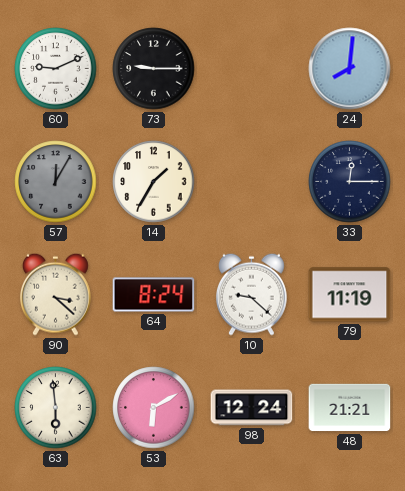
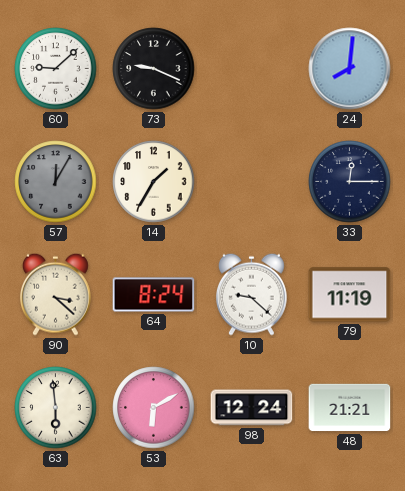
60: 9:11 -> 9:08
73: 9:15 -> 9:19
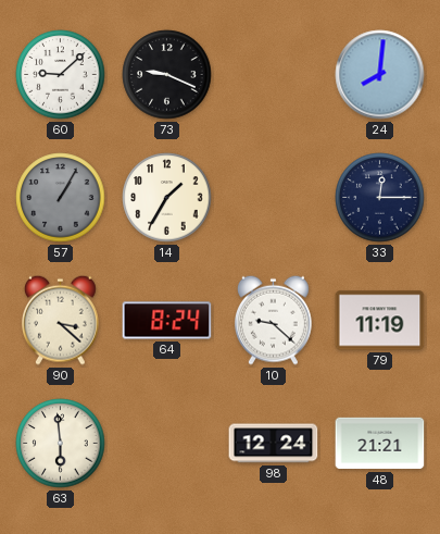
57: 12:05 -> 1:05
53: 6:10 -> none
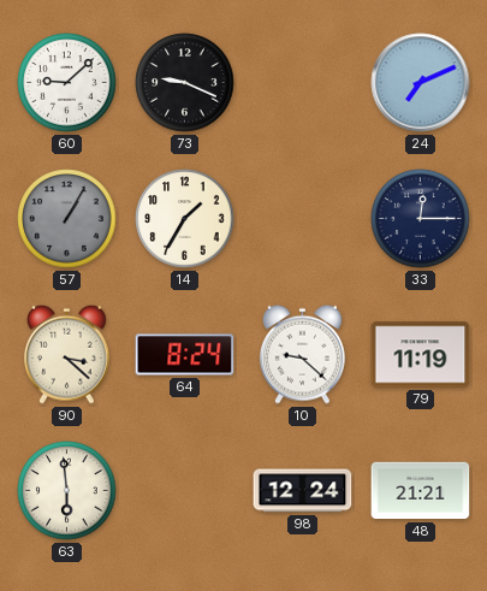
24: 8:01 -> 7:11
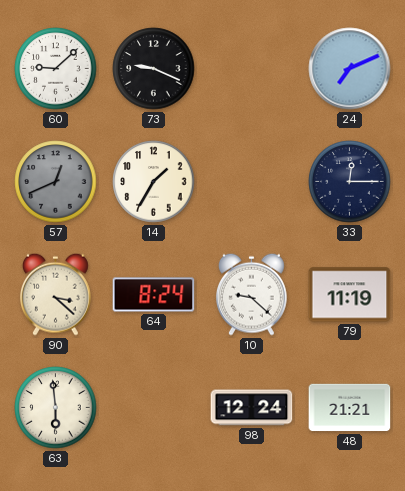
57: 1:05 -> 12:41
